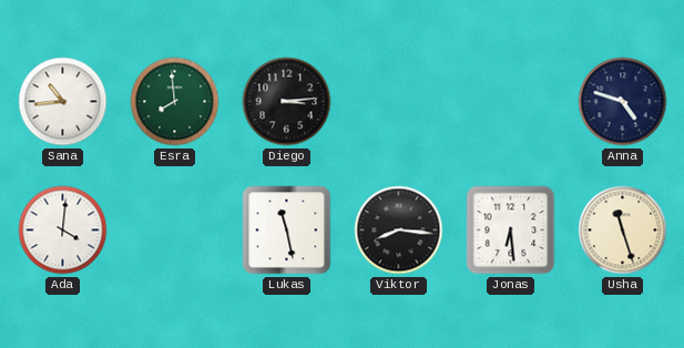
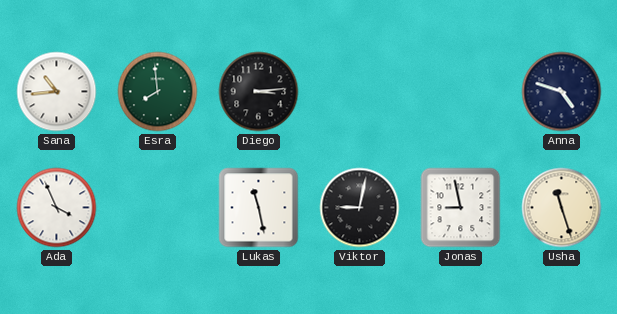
Ada: 4:01 -> 3:56
Viktor: 8:16 -> 9:02
Jonas: 6:29 -> 8:58
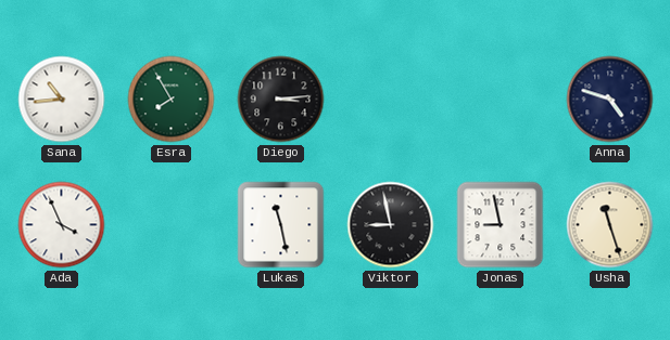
Esra: 7:59 -> 7:55
Viktor: 9:02 -> 8:58
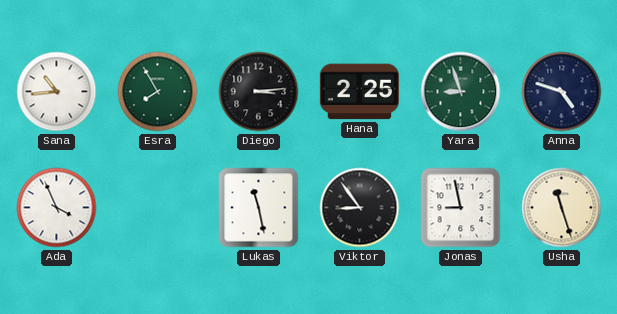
Hana: none -> 2:25
Yara: none -> 8:57
Viktor: 8:58 -> 8:54
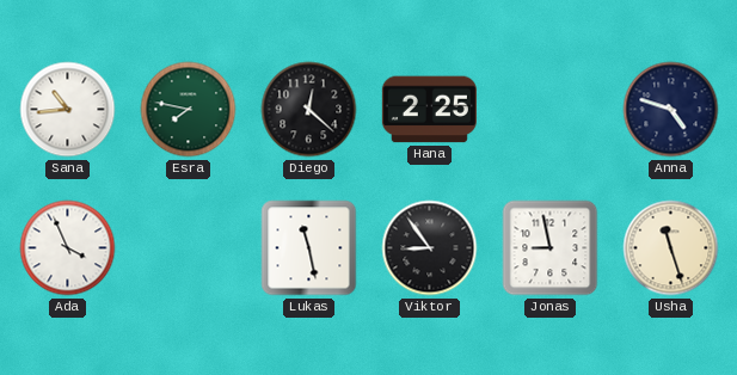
Esra: 7:55 -> 7:47
Diego: 3:14 -> 12:22
Yara: 8:57 -> none
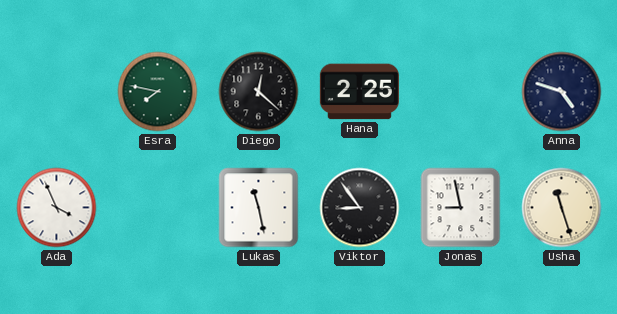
Sana: 10:44 -> none
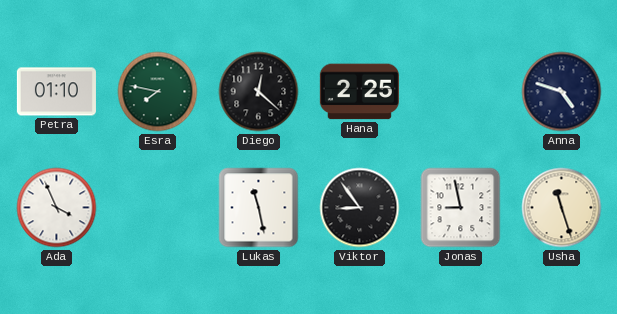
Petra: none -> 01:10
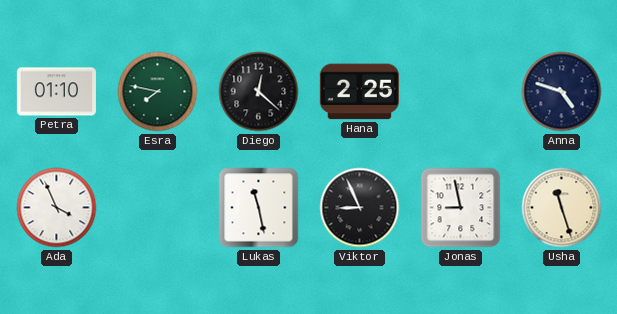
Viktor: 8:54 -> 8:56
